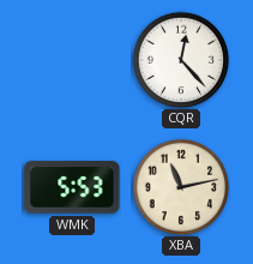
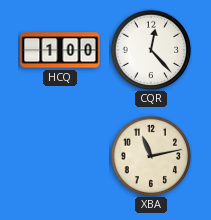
HCQ: none -> 1:00
WMK: 5:53 -> none
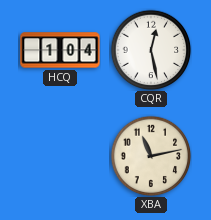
HCQ: 1:00 -> 1:04
CQR: 12:23 -> 12:28
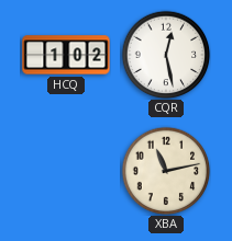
HCQ: 1:04 -> 1:02
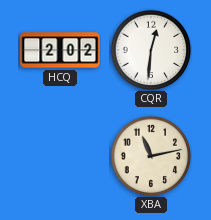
HCQ: 1:02 -> 2:02
CQR: 12:28 -> 12:31
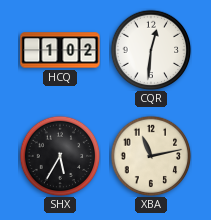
HCQ: 2:02 -> 1:02
SHX: none -> 5:35
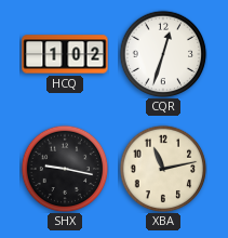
CQR: 12:31 -> 12:33
SHX: 5:35 -> 9:17
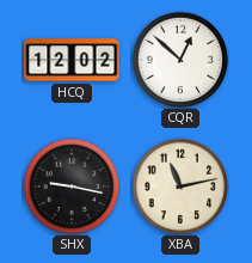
HCQ: 1:02 -> 12:02
CQR: 12:33 -> 12:52
